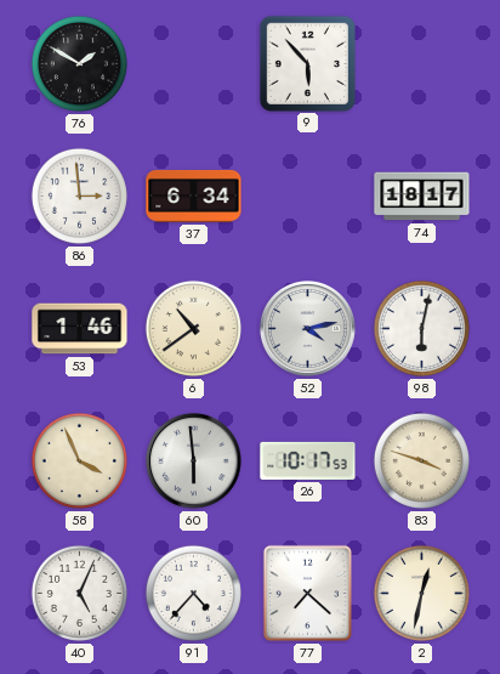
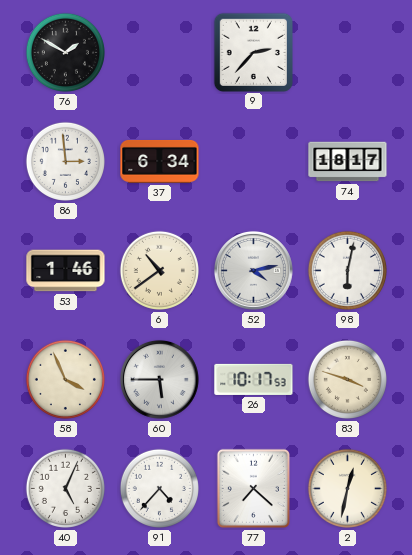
9: 5:53 -> 2:37
60: 5:59 -> 5:45
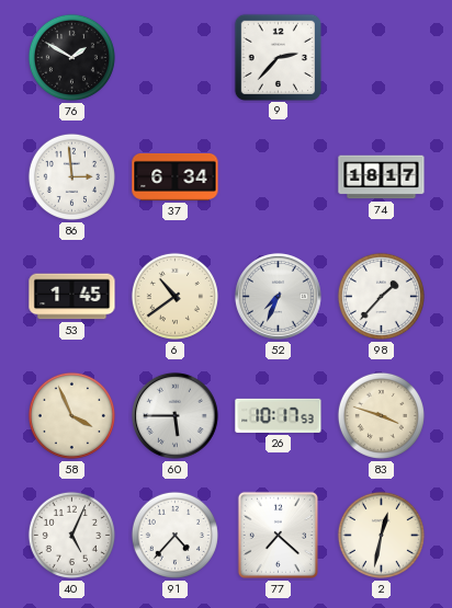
53: 1:46 -> 1:45
52: 4:13 -> 7:34
98: 6:02 -> 1:37
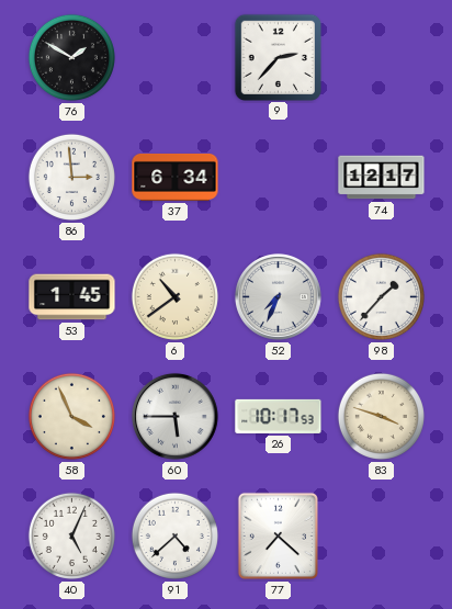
74: 18:17 -> 12:17
91: 4:37 -> 4:38
2: 12:32 -> none
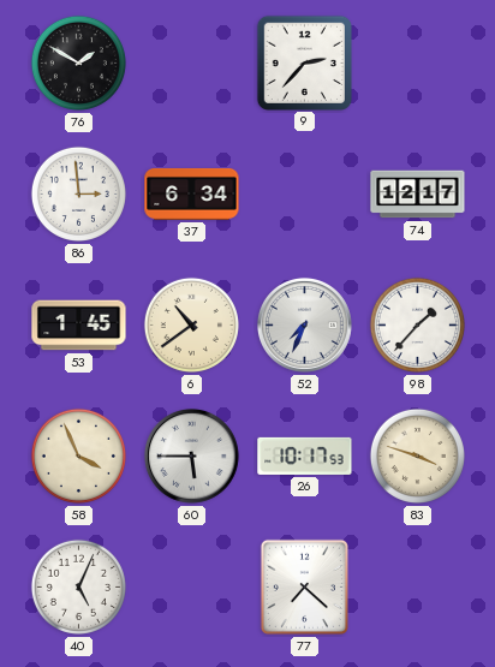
91: 4:38 -> none
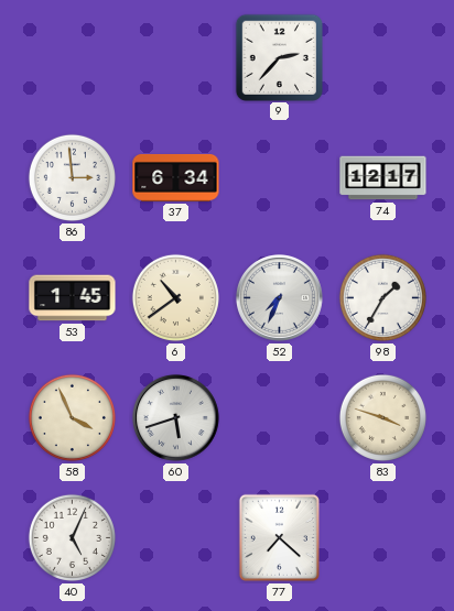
76: 1:50 -> none
98: 1:37 -> 1:35
60: 5:45 -> 5:42
26: 10:17 -> none
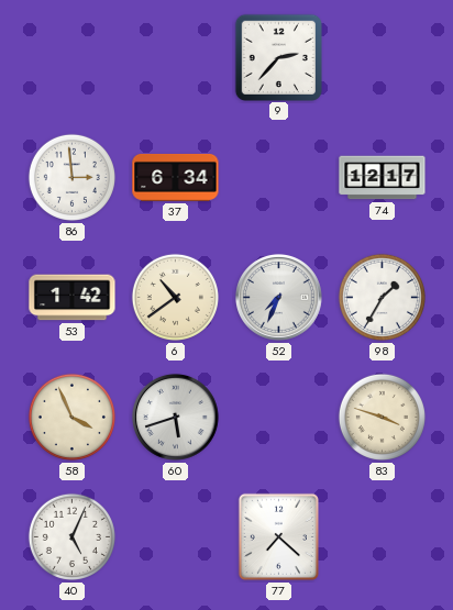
53: 1:45 -> 1:42
